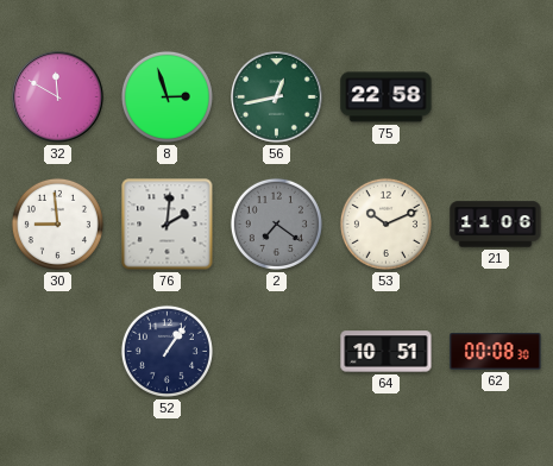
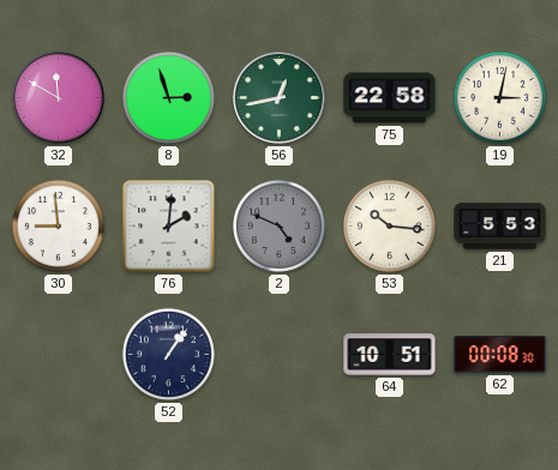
19: none -> 3:02
2: 7:21 -> 4:49
53: 10:11 -> 10:16
21: 11:06 -> 5:53
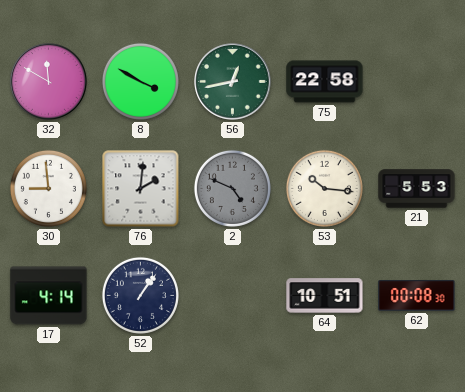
8: 2:57 -> 3:50
19: 3:02 -> none
17: none -> 4:14
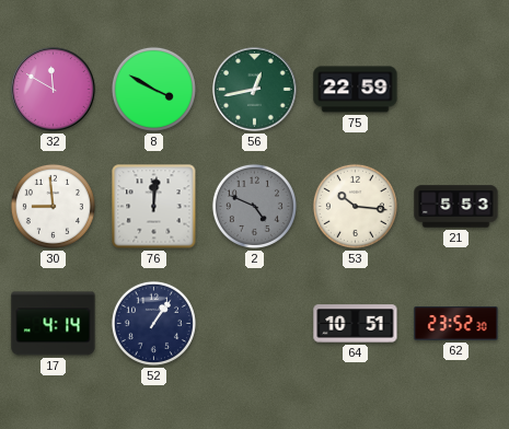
75: 22:58 -> 22:59
76: 2:01 -> 12:01
62: 00:08 -> 23:52
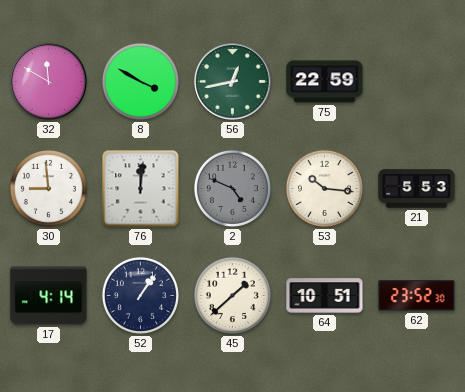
45: none -> 1:38
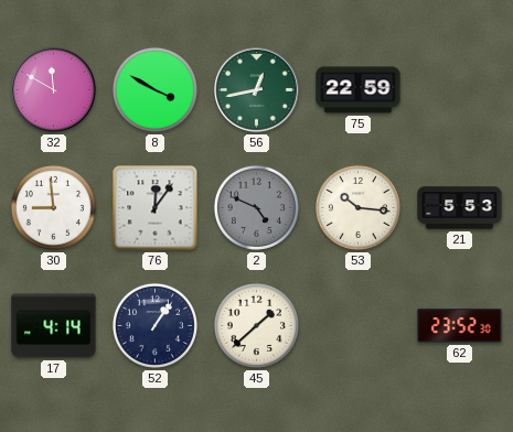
76: 12:01 -> 12:06
64: 10:51 -> none
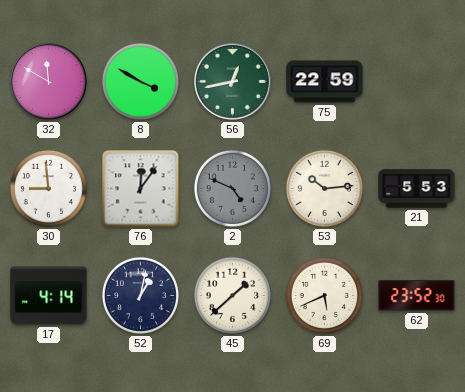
53: 10:16 -> 10:14
52: 1:06 -> 1:02
69: none -> 5:41
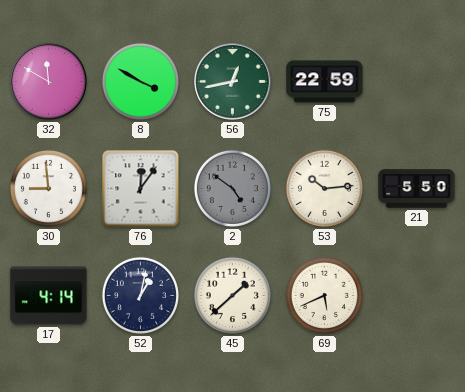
2: 4:49 -> 4:51
21: 5:53 -> 5:50
62: 23:52 -> none
